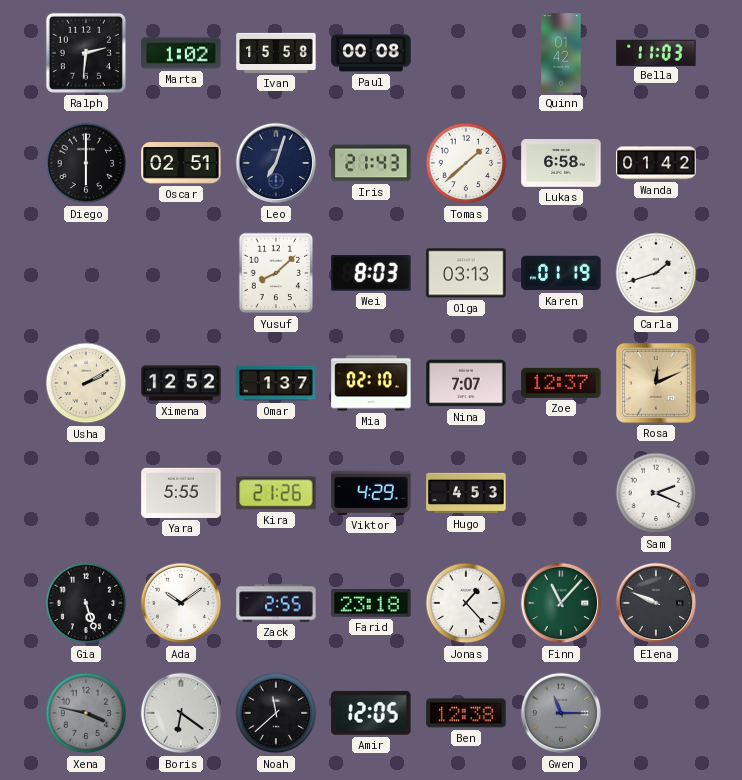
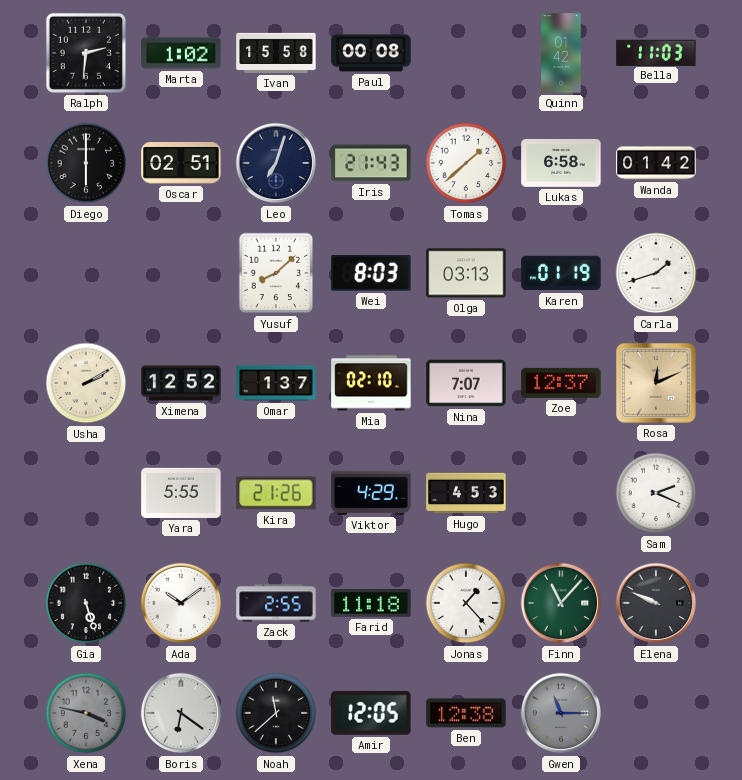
Farid: 23:18 -> 11:18
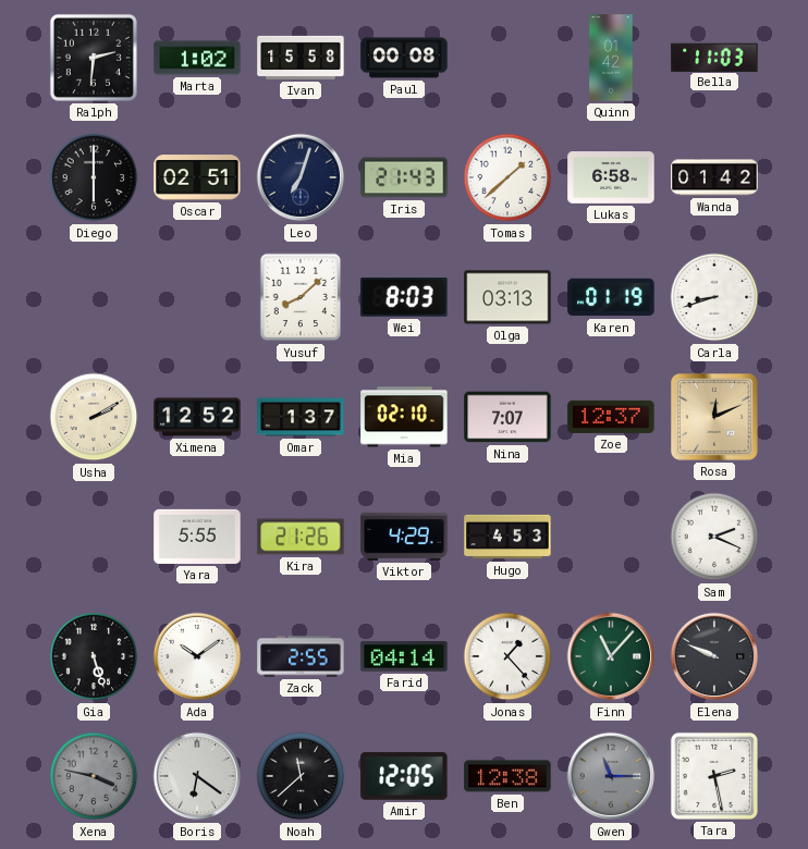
Carla: 1:42 -> 8:42
Farid: 11:18 -> 04:14
Tara: none -> 2:28
